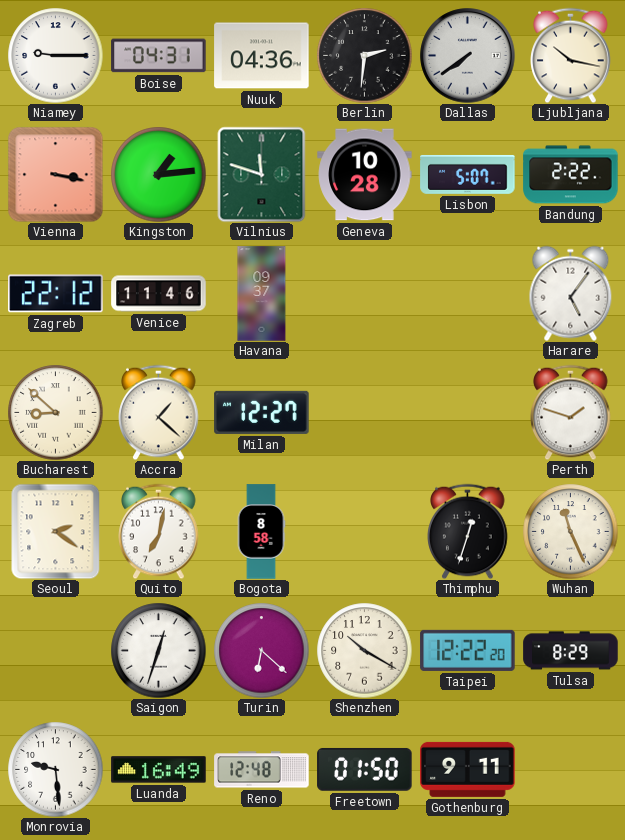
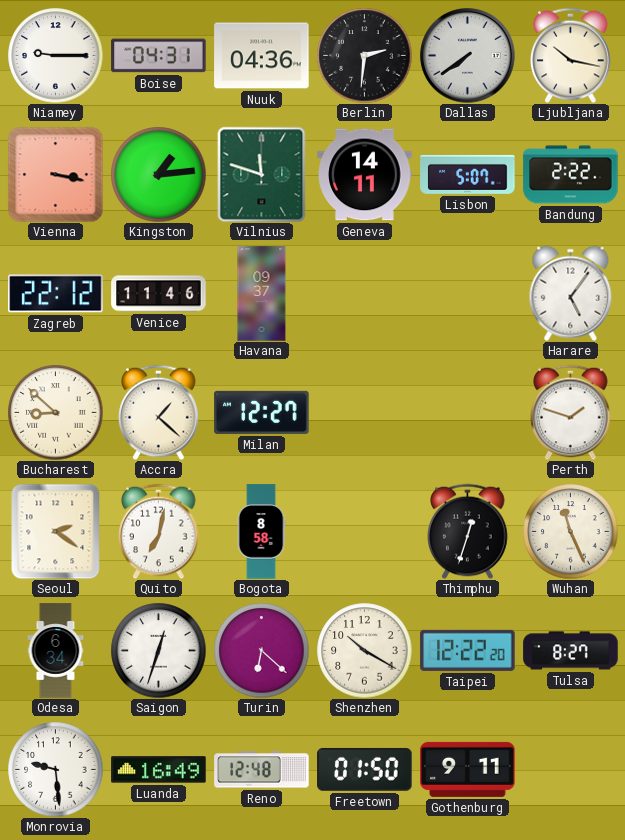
Geneva: 10:28 -> 14:11
Odesa: none -> 6:34
Tulsa: 8:29 -> 8:27
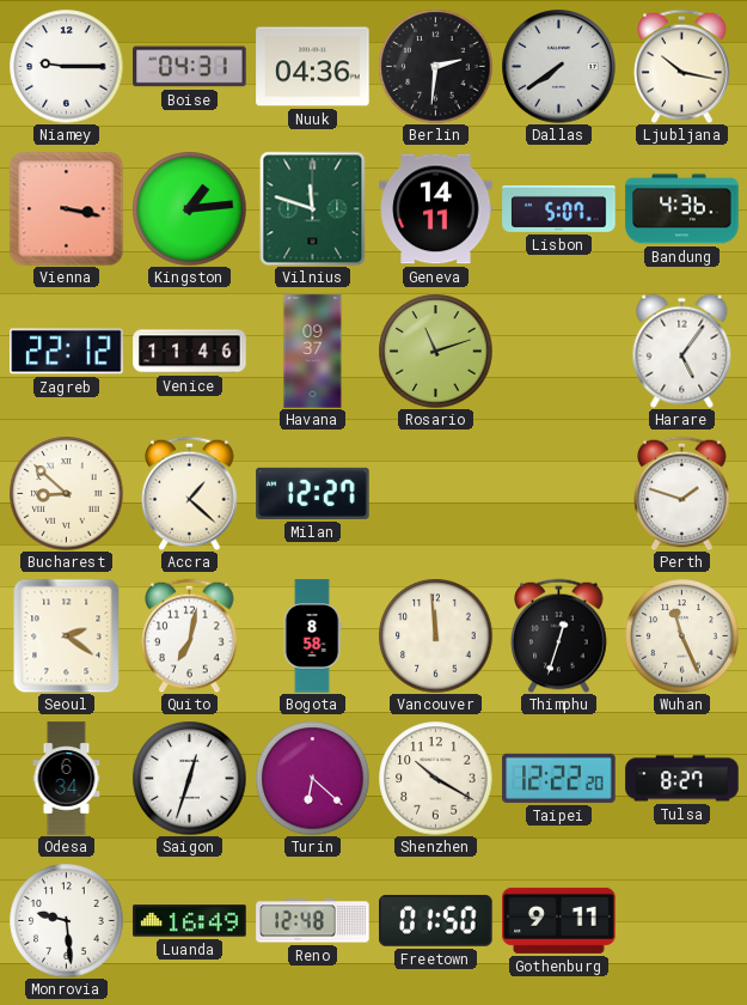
Bandung: 2:22 -> 4:36
Rosario: none -> 11:12
Vancouver: none -> 11:59
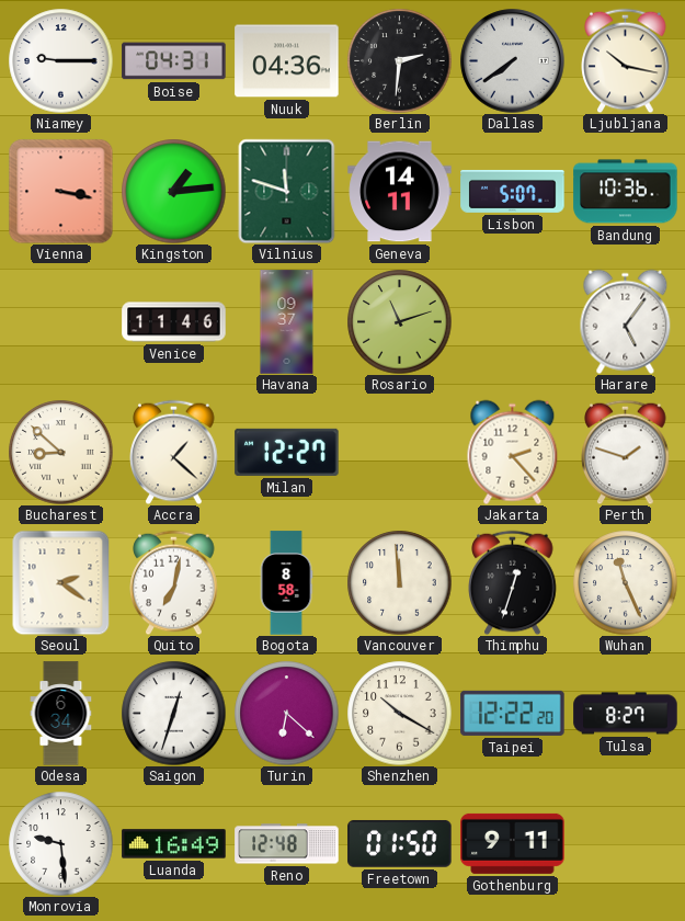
Bandung: 4:36 -> 10:36
Zagreb: 22:12 -> none
Jakarta: none -> 2:23
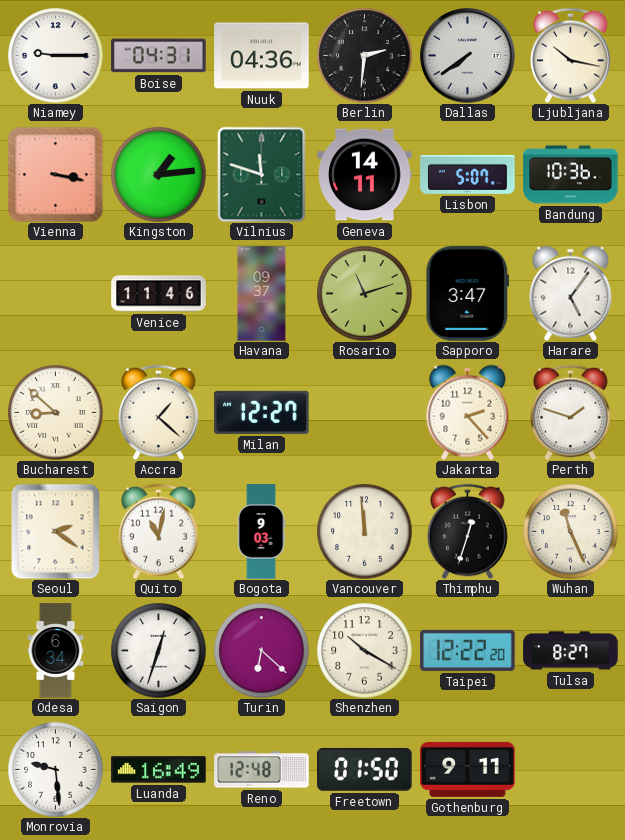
Sapporo: none -> 3:47
Quito: 7:02 -> 11:02
Bogota: 8:58 -> 9:03
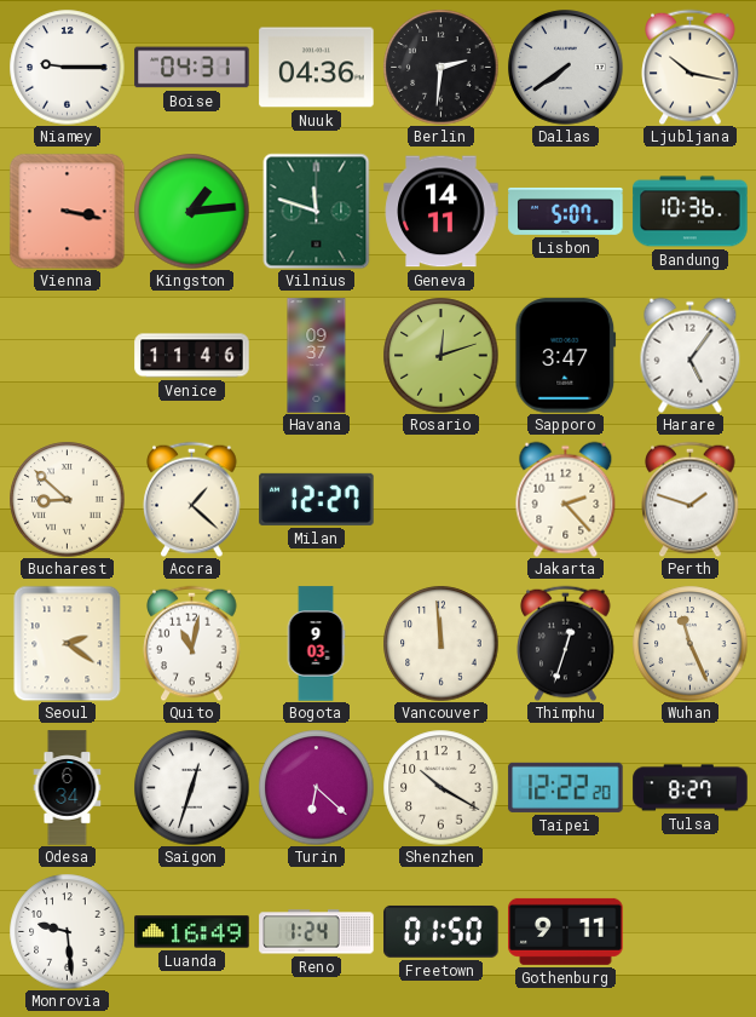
Rosario: 11:12 -> 12:12
Reno: 12:48 -> 1:24
